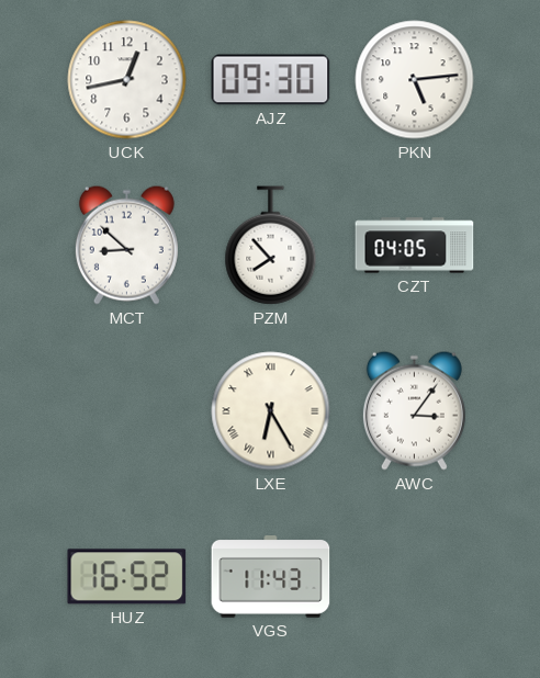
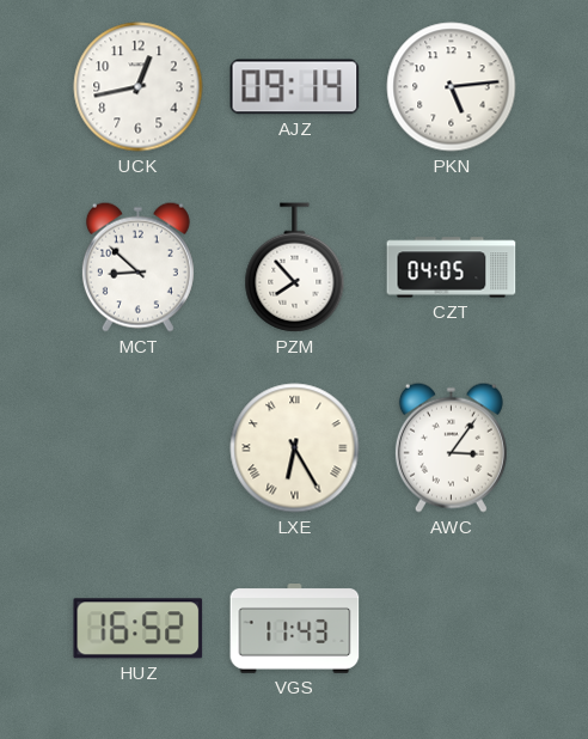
AJZ: 09:30 -> 09:14
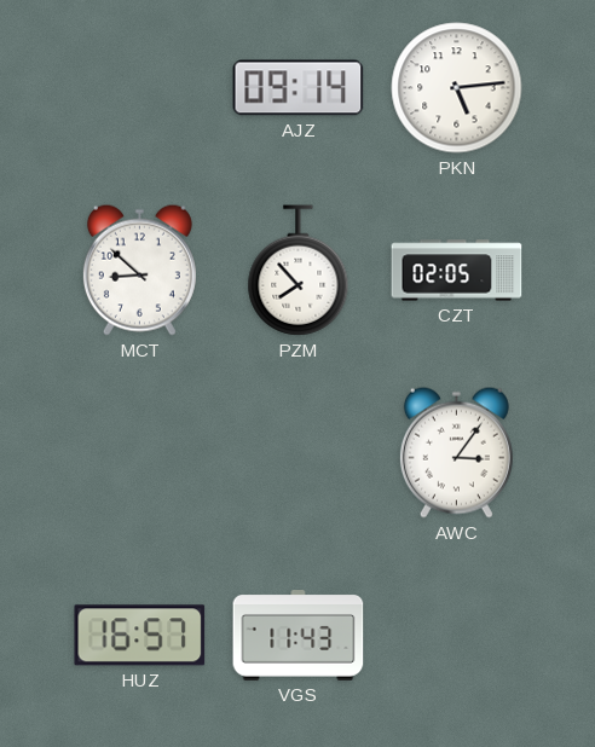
UCK: 12:43 -> none
CZT: 04:05 -> 02:05
LXE: 6:25 -> none
HUZ: 16:52 -> 16:57
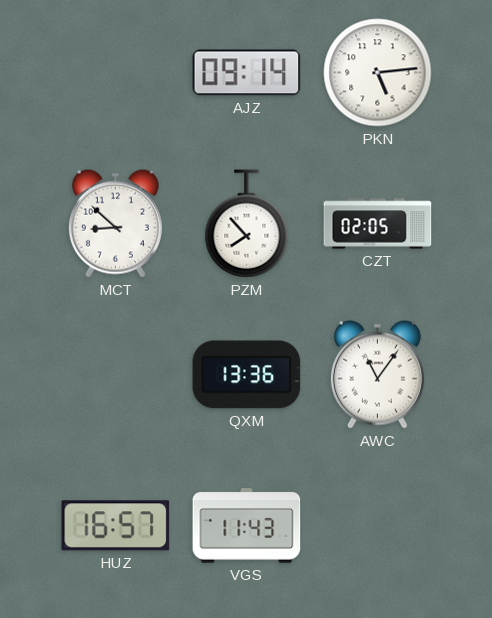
QXM: none -> 13:36
AWC: 3:06 -> 11:06
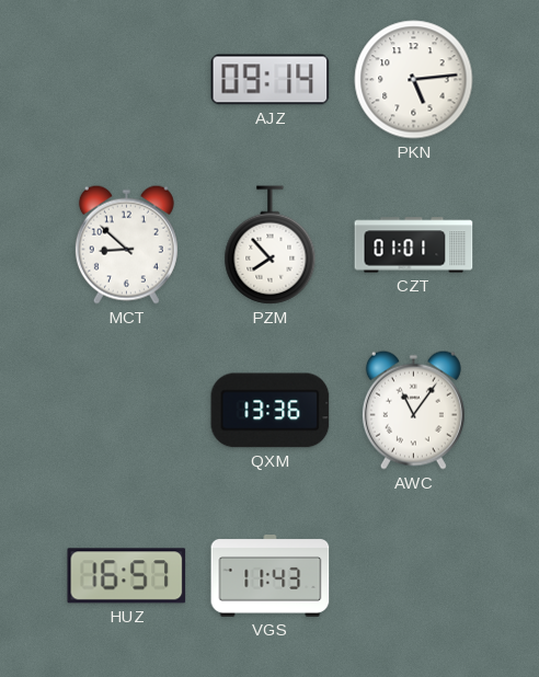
CZT: 02:05 -> 01:01
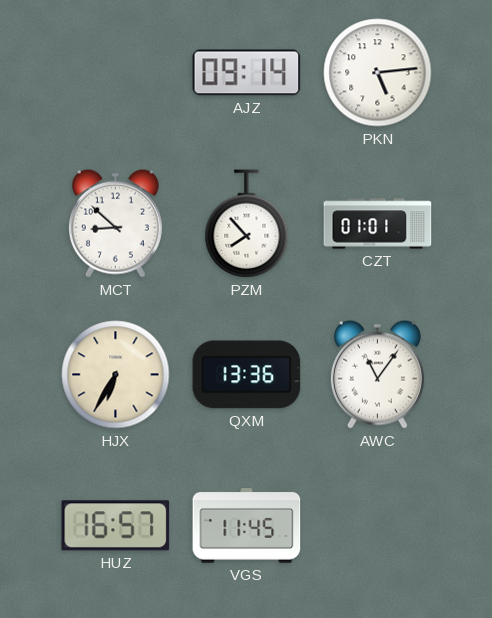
HJX: none -> 6:35
VGS: 11:43 -> 11:45
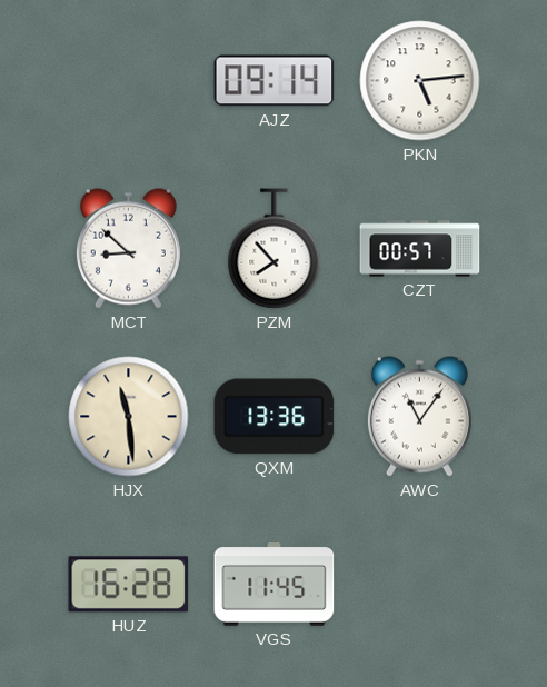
CZT: 01:01 -> 00:57
HJX: 6:35 -> 11:29
HUZ: 16:57 -> 16:28
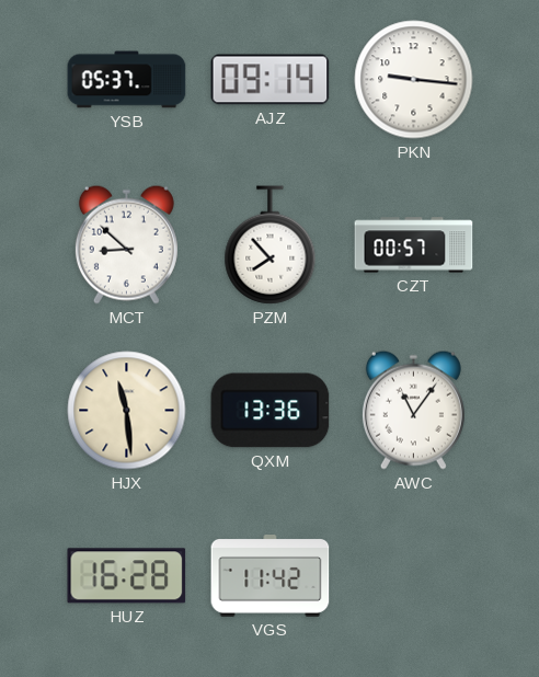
YSB: none -> 05:37
PKN: 5:14 -> 9:16
VGS: 11:45 -> 11:42
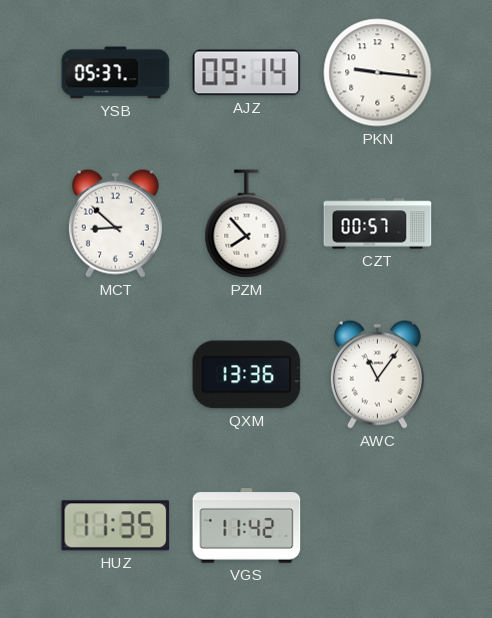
HJX: 11:29 -> none
HUZ: 16:28 -> 11:35
